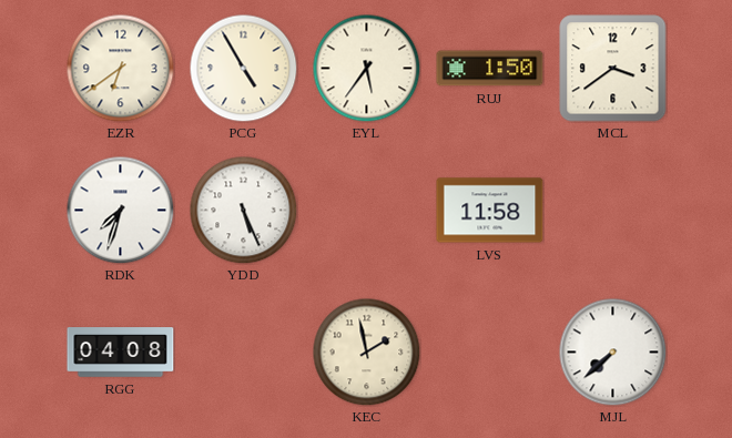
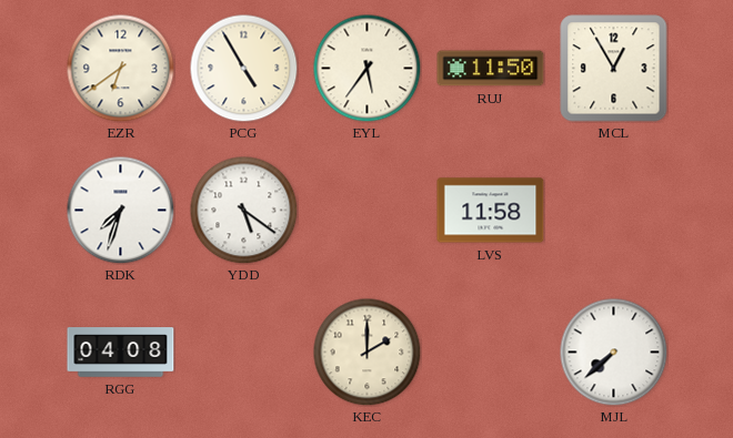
RUJ: 1:50 -> 11:50
MCL: 3:39 -> 12:55
YDD: 5:26 -> 5:21
KEC: 1:58 -> 2:00
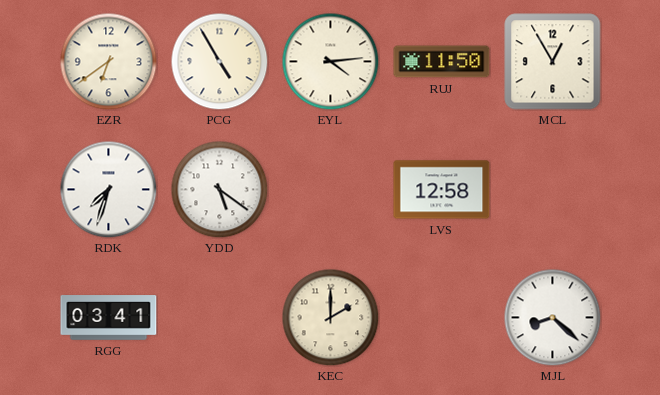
EYL: 5:36 -> 4:14
LVS: 11:58 -> 12:58
RGG: 04:08 -> 03:41
MJL: 7:38 -> 8:22
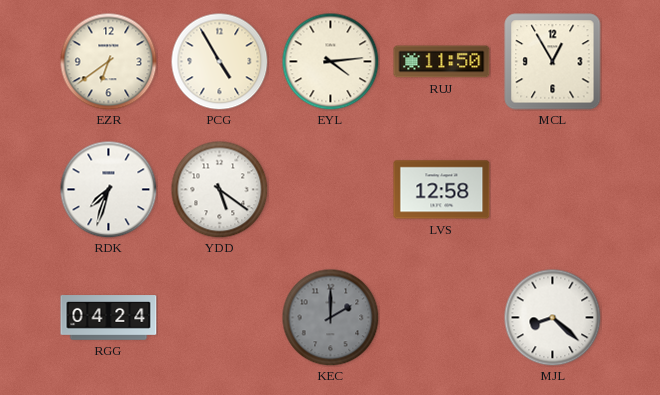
RGG: 03:41 -> 04:24
KEC dial: cream -> grey
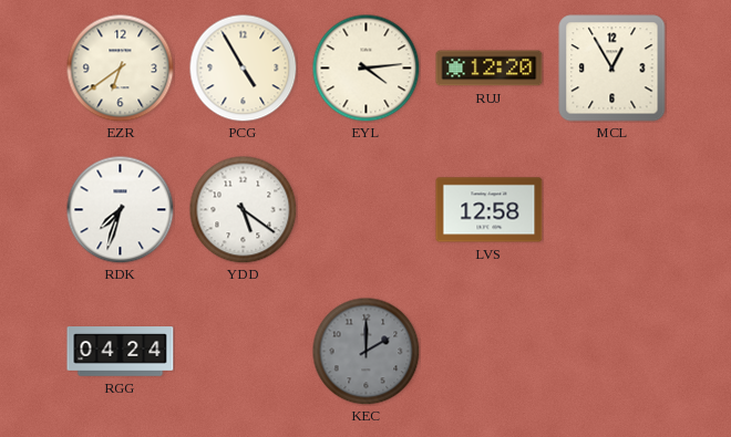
RUJ: 11:50 -> 12:20
MJL: 8:22 -> none
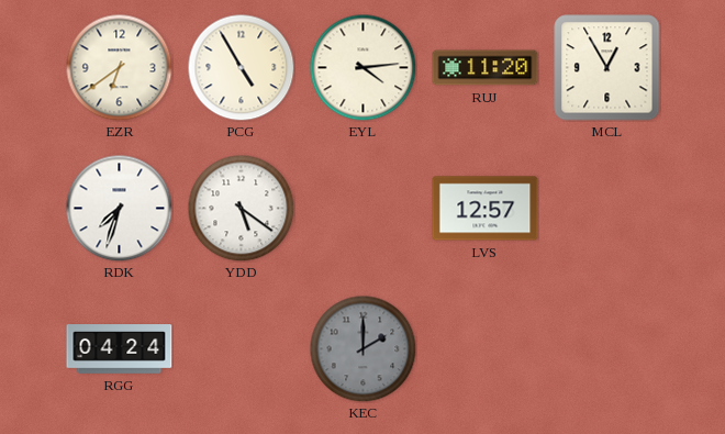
RUJ: 12:20 -> 11:20
LVS: 12:58 -> 12:57
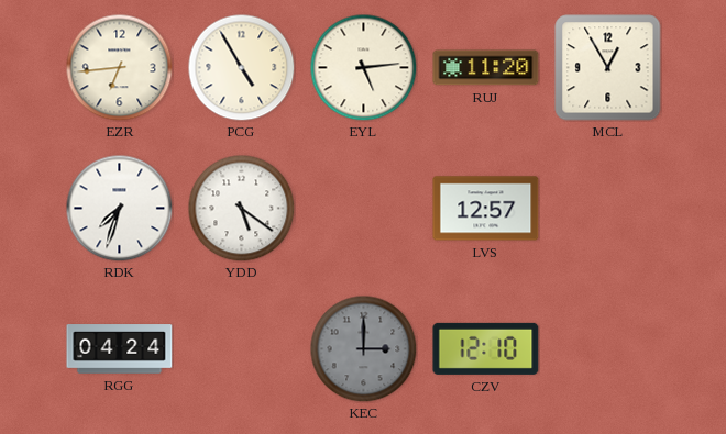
EZR: 6:39 -> 6:44
EYL: 4:14 -> 5:14
KEC: 2:00 -> 3:00
CZV: none -> 12:10
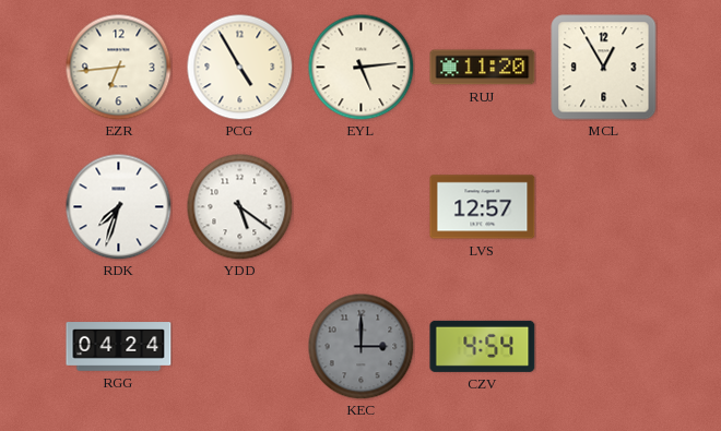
CZV: 12:10 -> 4:54
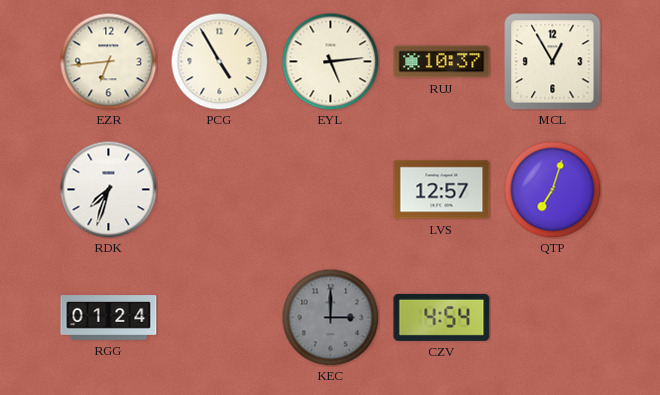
RUJ: 11:20 -> 10:37
YDD: 5:21 -> none
QTP: none -> 7:03
RGG: 04:24 -> 01:24
